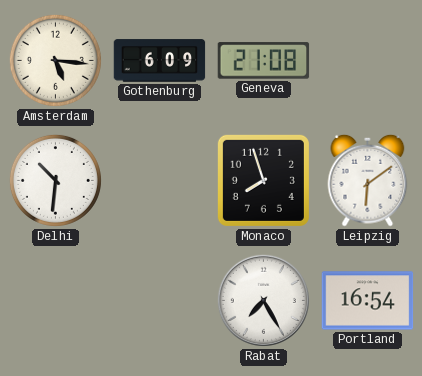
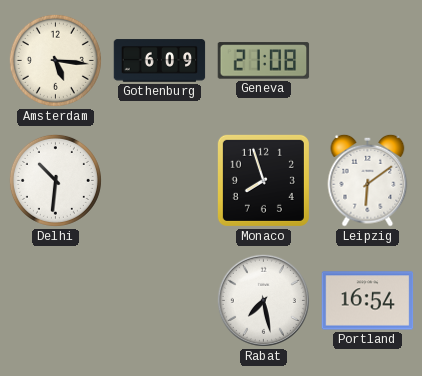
Rabat: 7:25 -> 7:28
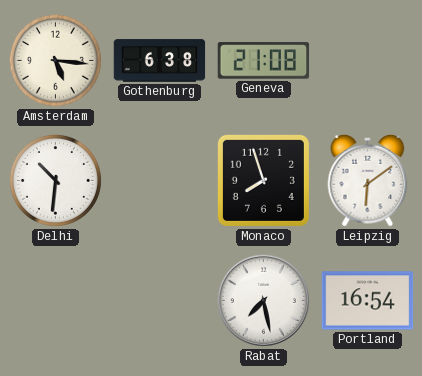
Gothenburg: 6:09 -> 6:38
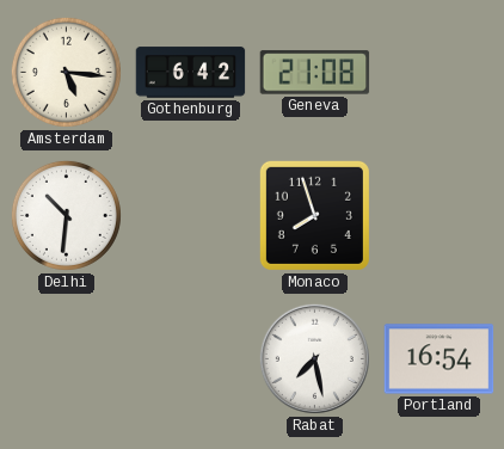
Gothenburg: 6:38 -> 6:42
Leipzig: 6:09 -> none
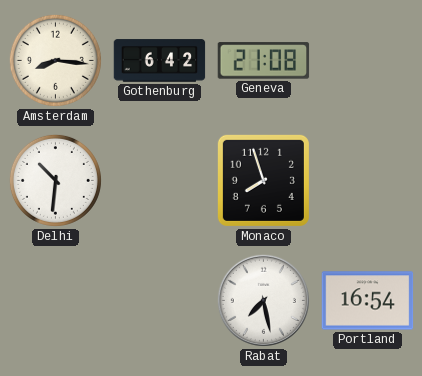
Amsterdam: 5:16 -> 8:16
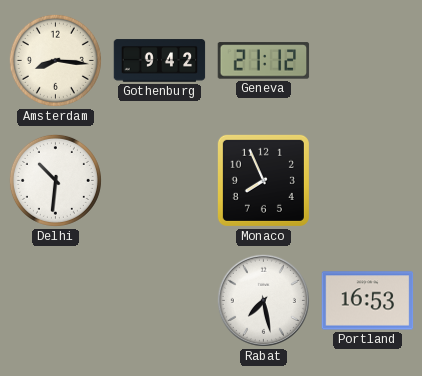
Gothenburg: 6:42 -> 9:42
Geneva: 21:08 -> 21:12
Monaco: 7:57 -> 7:56
Portland: 16:54 -> 16:53
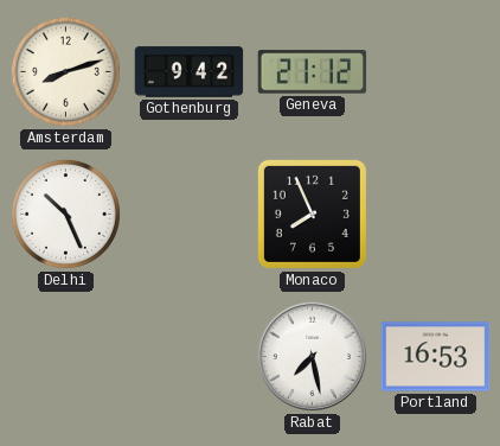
Amsterdam: 8:16 -> 8:12
Delhi: 10:31 -> 10:26
